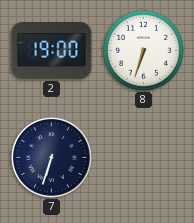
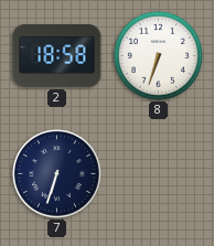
2: 19:00 -> 18:58
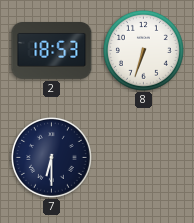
2: 18:58 -> 18:53
7: 6:33 -> 6:30
